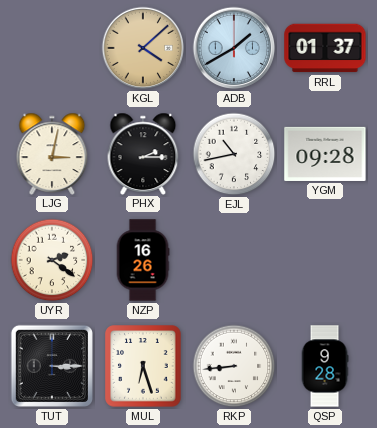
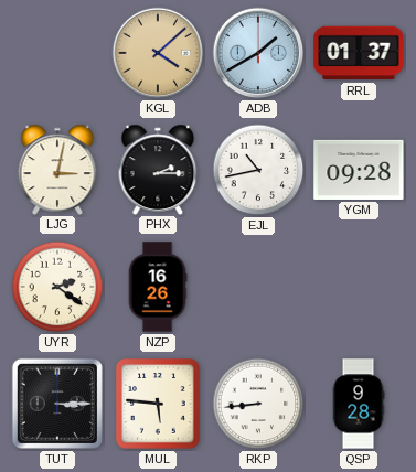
MUL: 6:27 -> 5:46
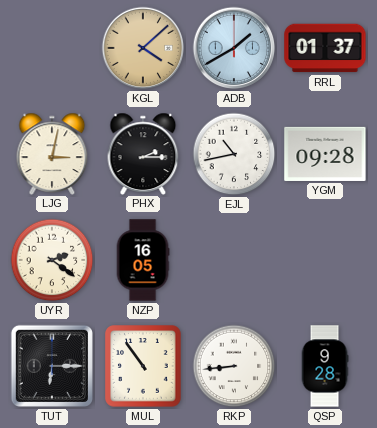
NZP: 16:26 -> 16:05
TUT: 3:15 -> 6:15
MUL: 5:46 -> 10:54
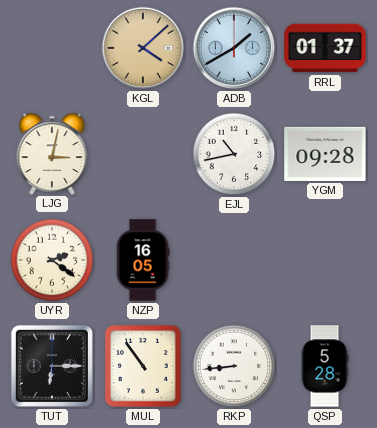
PHX: 2:15 -> none
QSP: 9:28 -> 5:28
